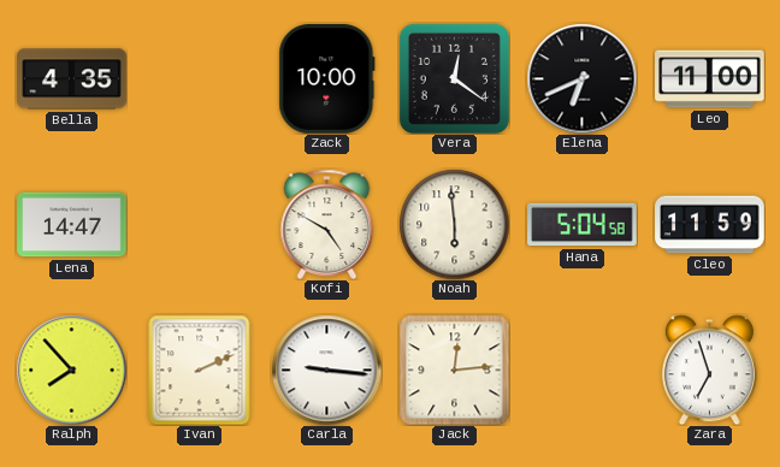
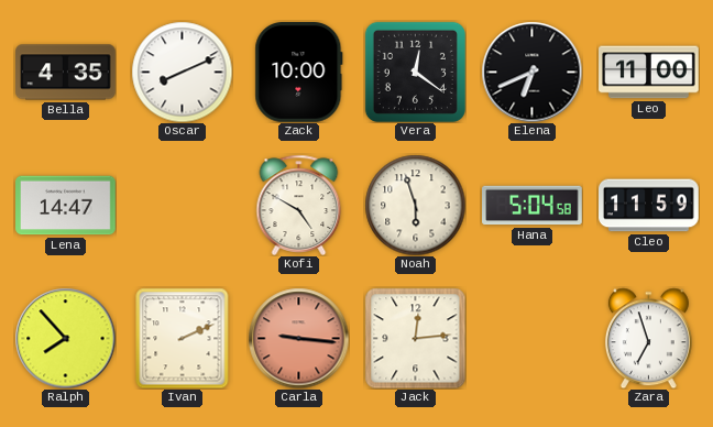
Oscar: none -> 8:11
Noah: 5:59 -> 5:57
Carla dial: white -> salmon
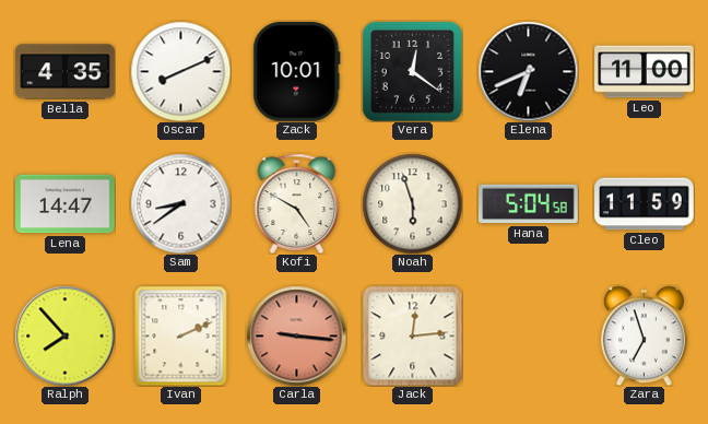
Zack: 10:00 -> 10:01
Sam: none -> 8:39
